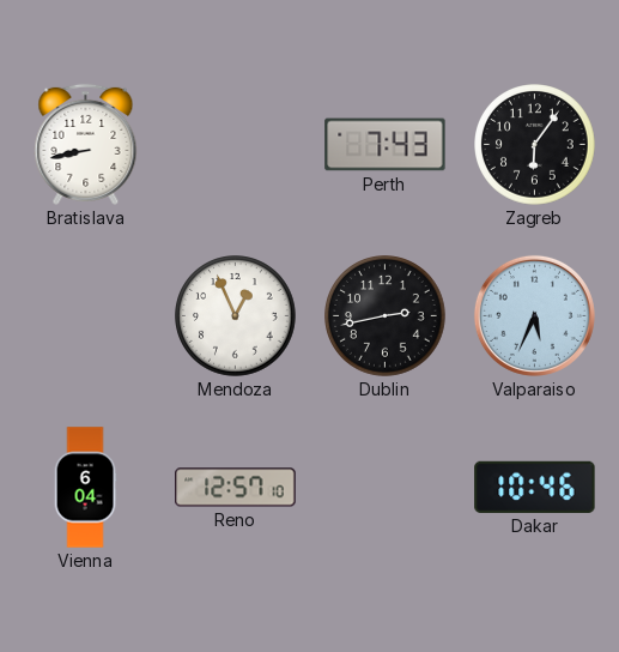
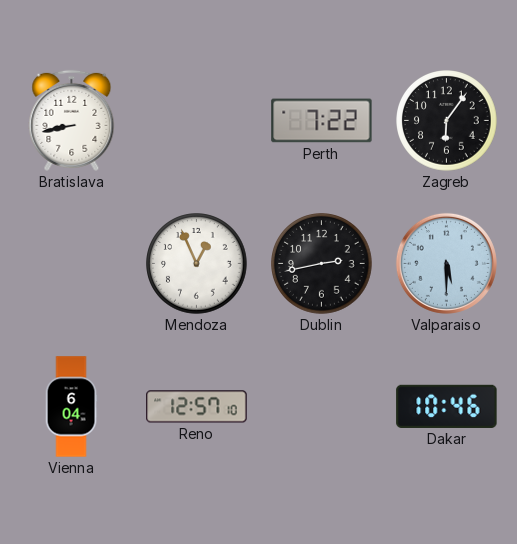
Perth: 7:43 -> 7:22
Valparaiso: 5:34 -> 5:30
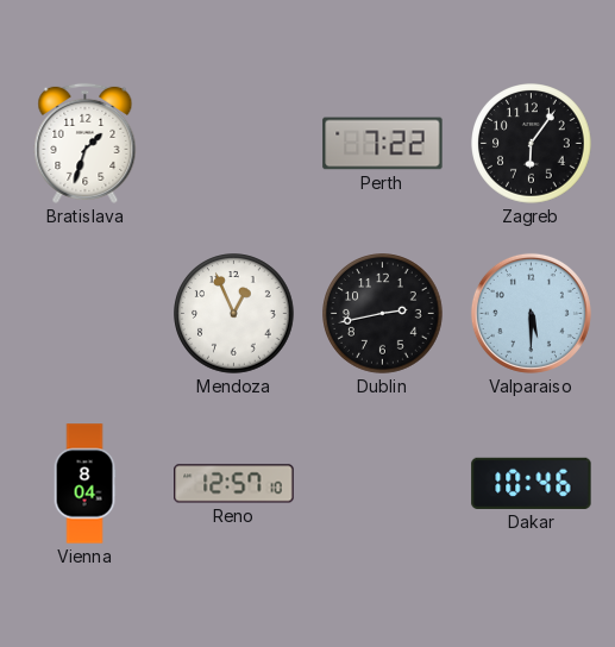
Bratislava: 8:43 -> 1:33
Vienna: 6:04 -> 8:04
